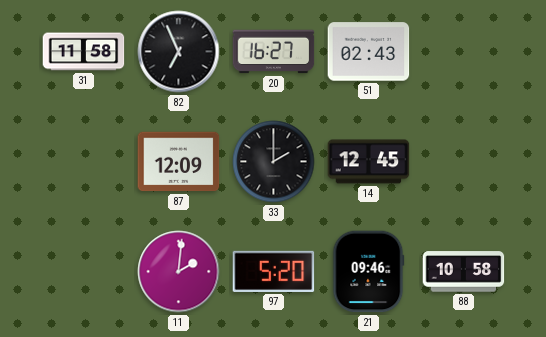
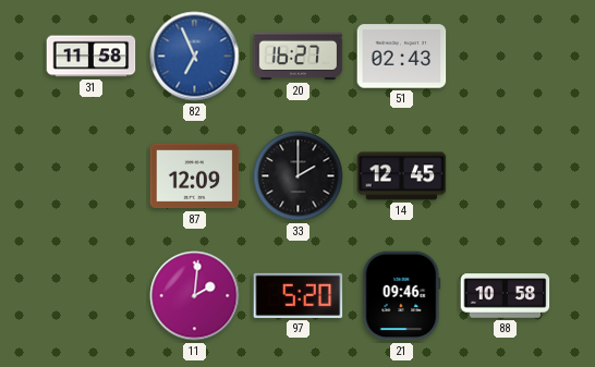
82 dial: black -> blue
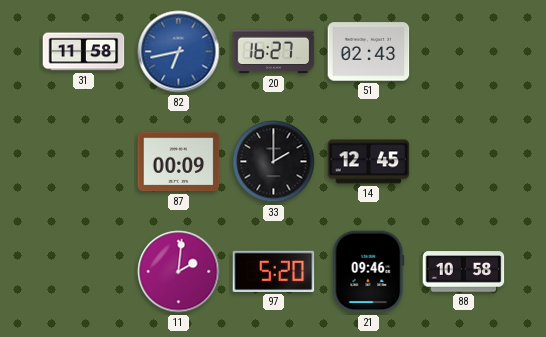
82: 6:56 -> 6:43
87: 12:09 -> 00:09
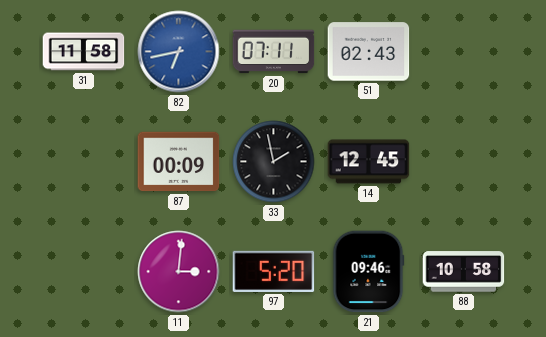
20: 16:27 -> 07:11
33: 2:00 -> 1:58
11: 2:01 -> 3:01
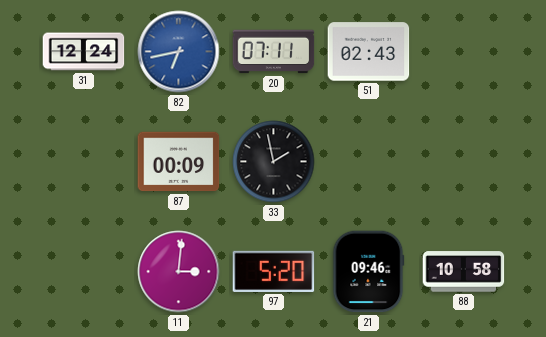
31: 11:58 -> 12:24
14: 12:45 -> none
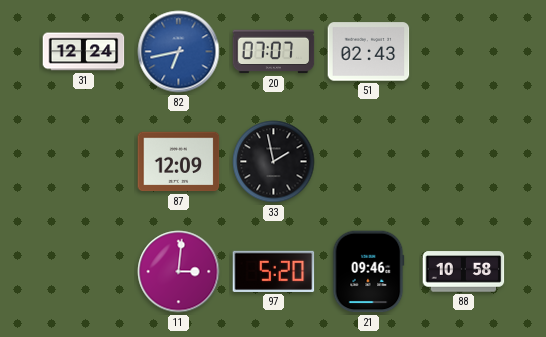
20: 07:11 -> 07:07
87: 00:09 -> 12:09
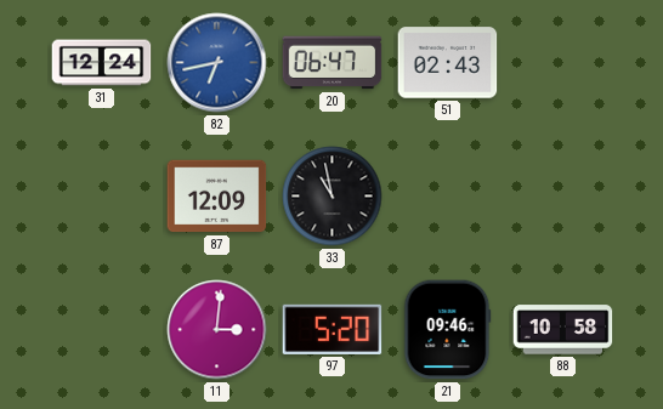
20: 07:07 -> 06:47
33: 1:58 -> 10:58
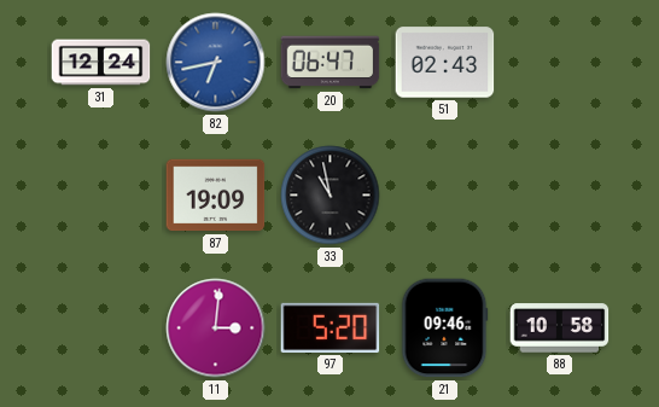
87: 12:09 -> 19:09
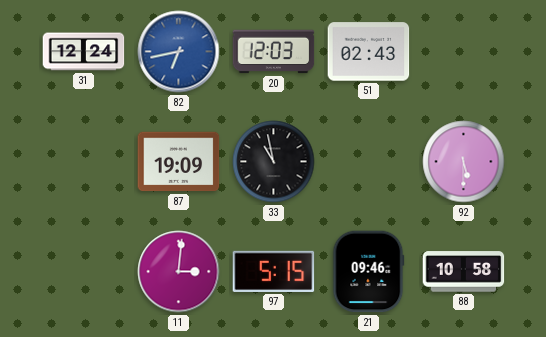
20: 06:47 -> 12:03
92: none -> 5:30
97: 5:20 -> 5:15
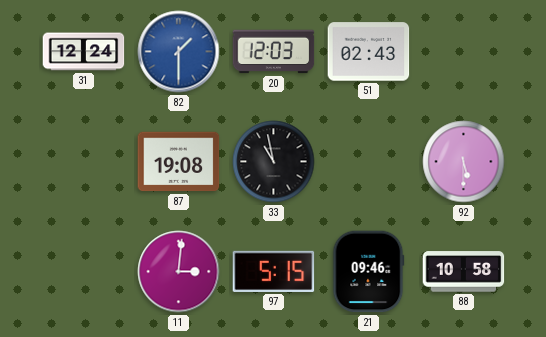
82: 6:43 -> 1:30
87: 19:09 -> 19:08
